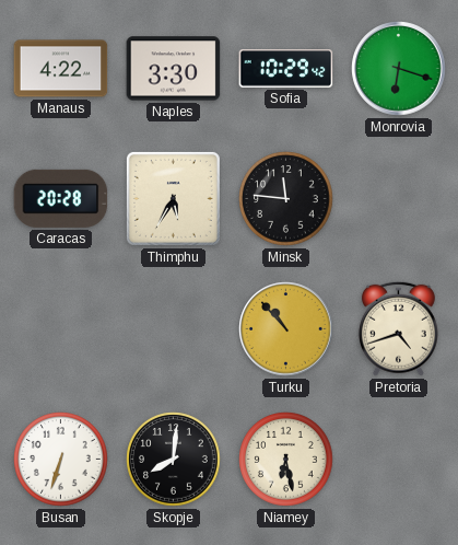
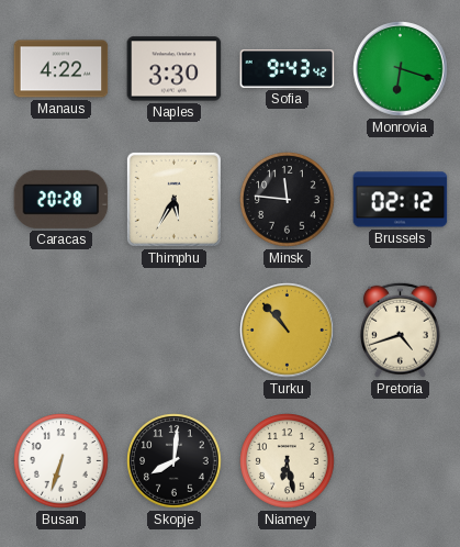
Sofia: 10:29 -> 9:43
Brussels: none -> 02:12
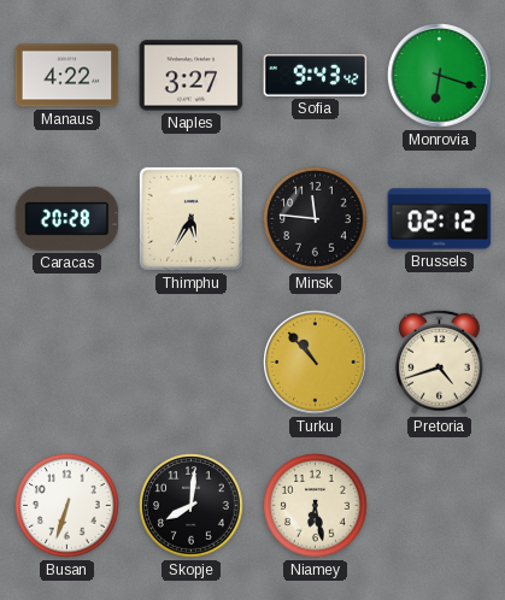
Naples: 3:30 -> 3:27
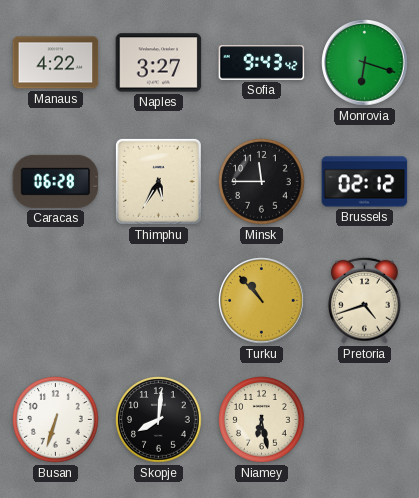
Caracas: 20:28 -> 06:28
Minsk: 11:46 -> 11:45
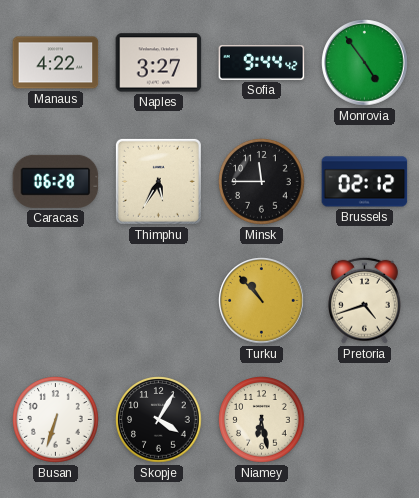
Sofia: 9:43 -> 9:44
Monrovia: 6:18 -> 4:54
Skopje: 8:01 -> 4:05
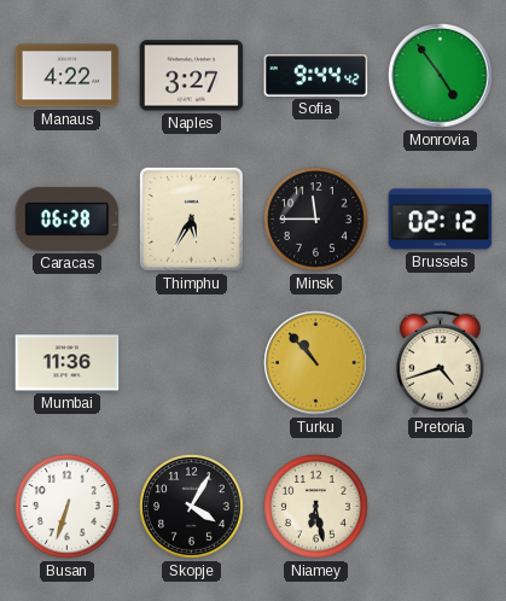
Mumbai: none -> 11:36
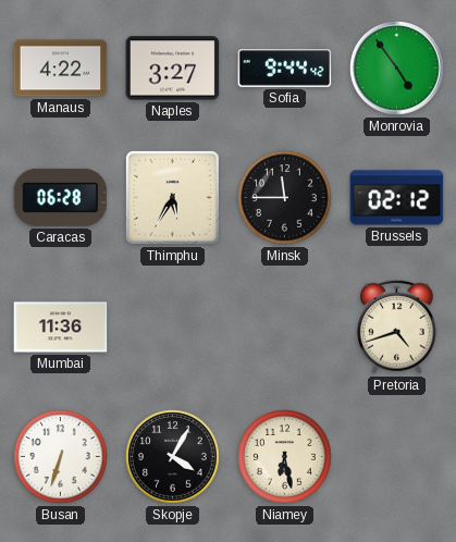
Turku: 10:53 -> none
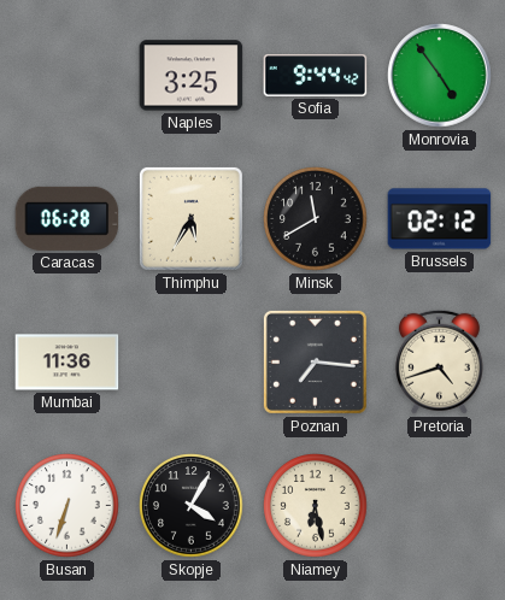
Manaus: 4:22 -> none
Naples: 3:27 -> 3:25
Minsk: 11:45 -> 11:40
Poznan: none -> 7:16
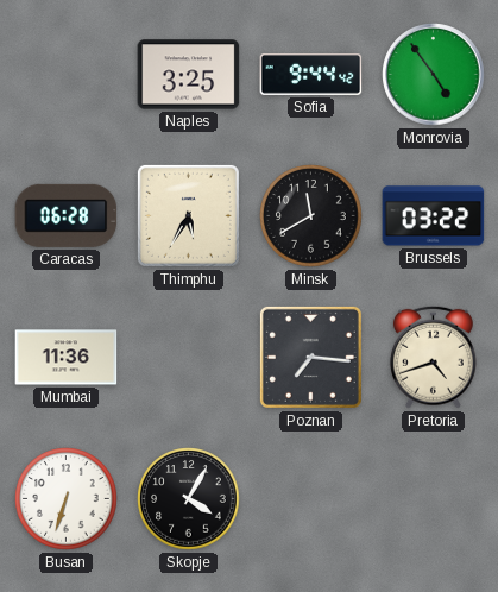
Brussels: 02:12 -> 03:22
Niamey: 6:28 -> none
